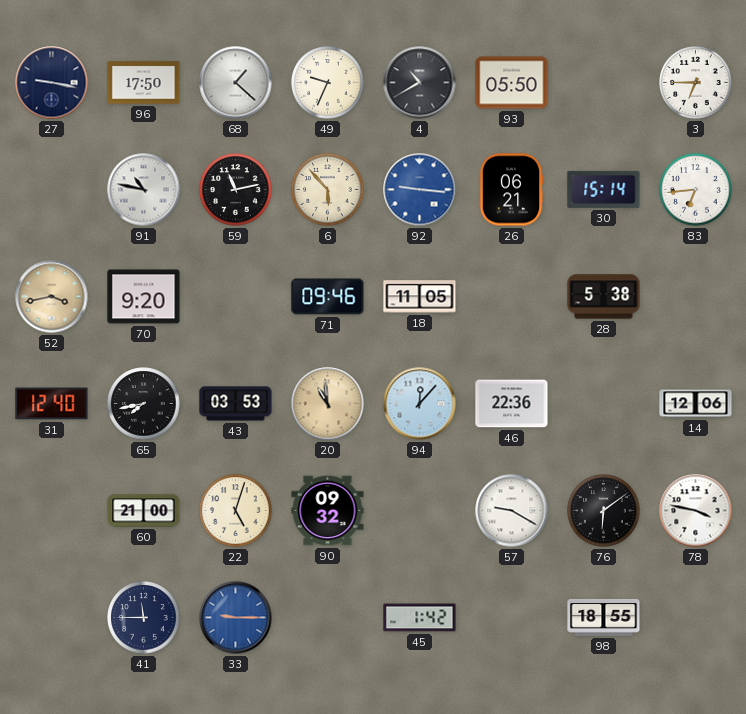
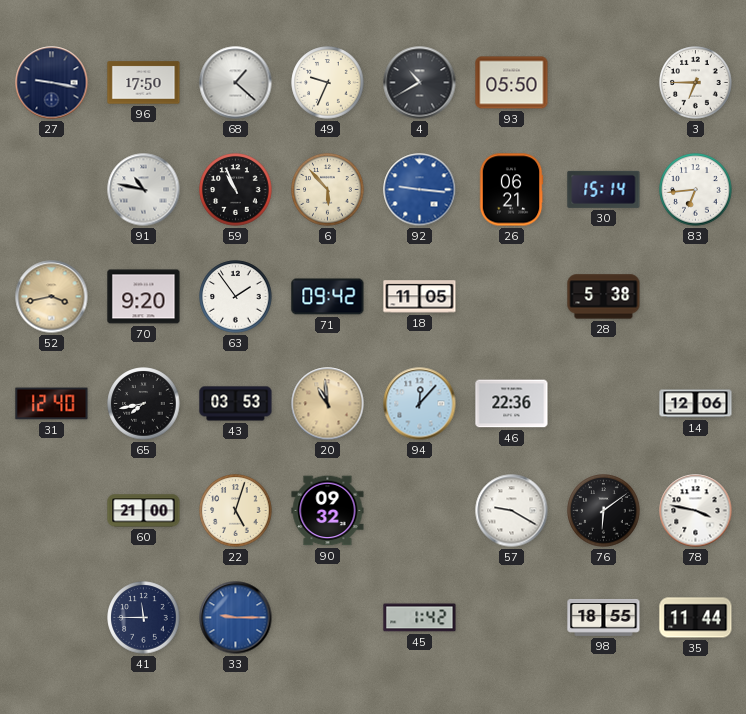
59: 11:13 -> 10:56
63: none -> 1:54
71: 09:46 -> 09:42
35: none -> 11:44
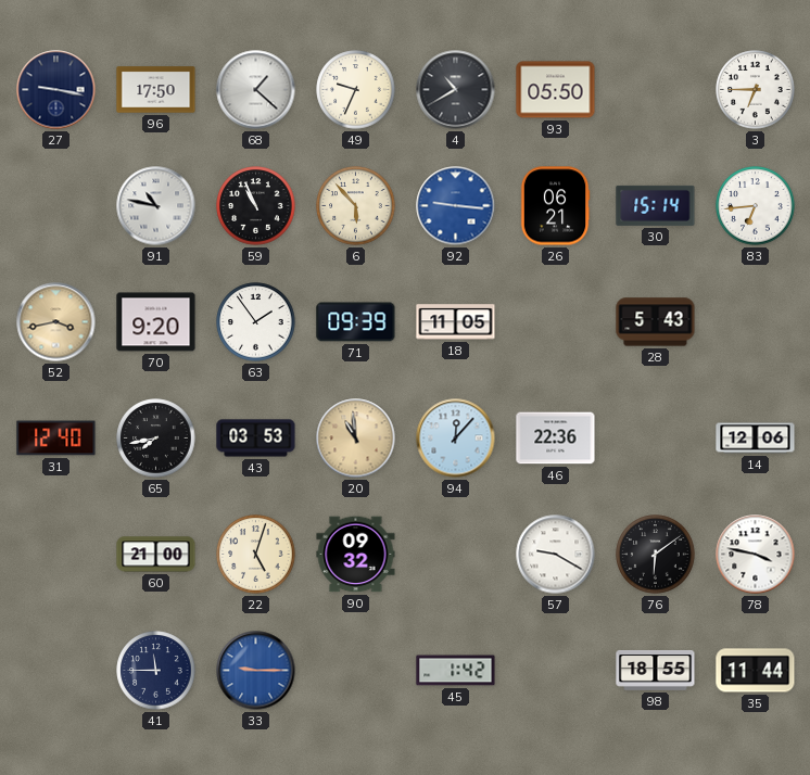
71: 09:42 -> 09:39
28: 5:38 -> 5:43
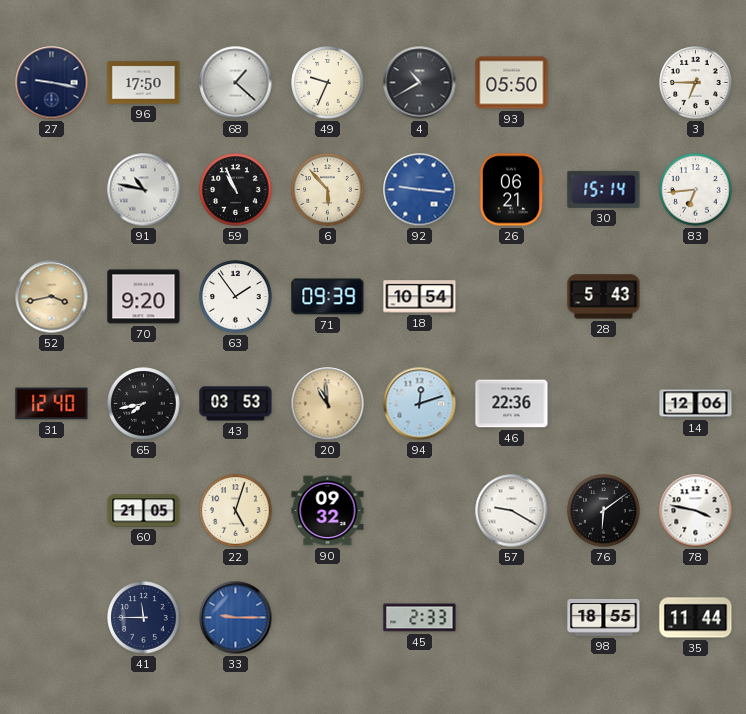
18: 11:05 -> 10:54
94: 12:07 -> 12:12
60: 21:00 -> 21:05
45: 1:42 -> 2:33
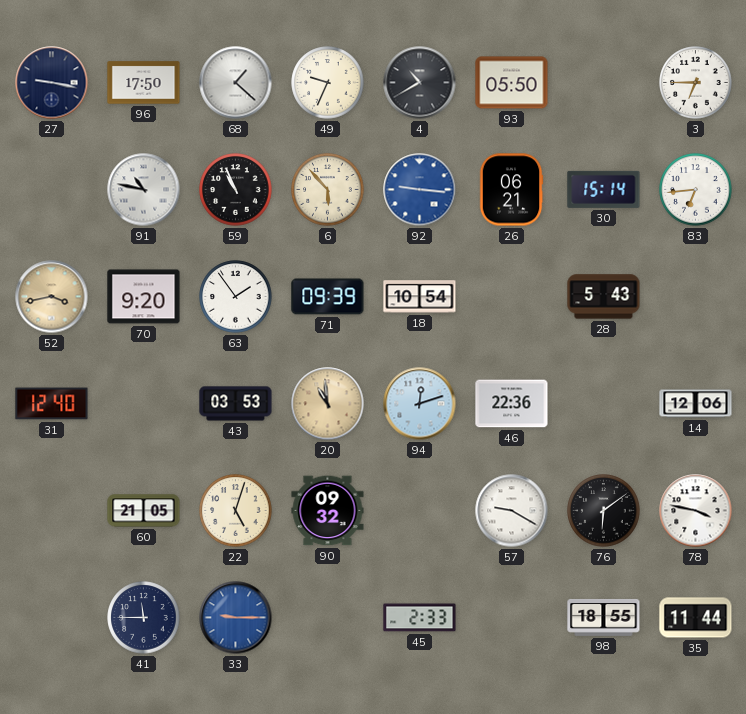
65: 7:43 -> none
